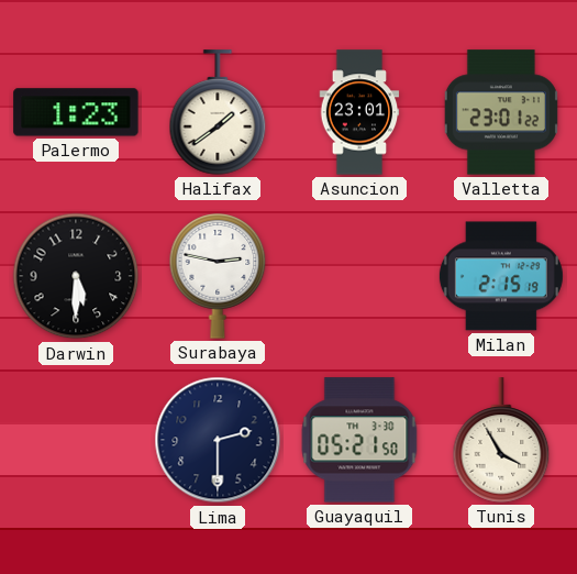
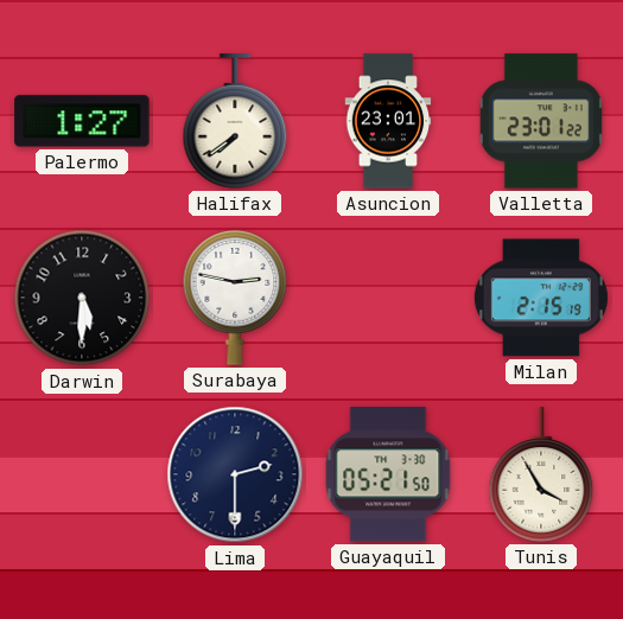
Palermo: 1:23 -> 1:27
Halifax: 1:39 -> 7:39
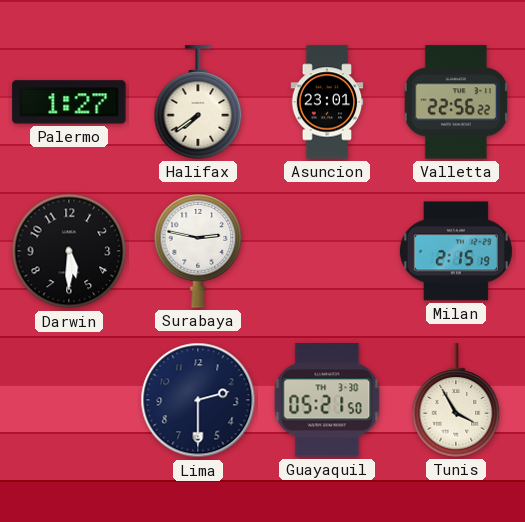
Valletta: 23:01 -> 22:56
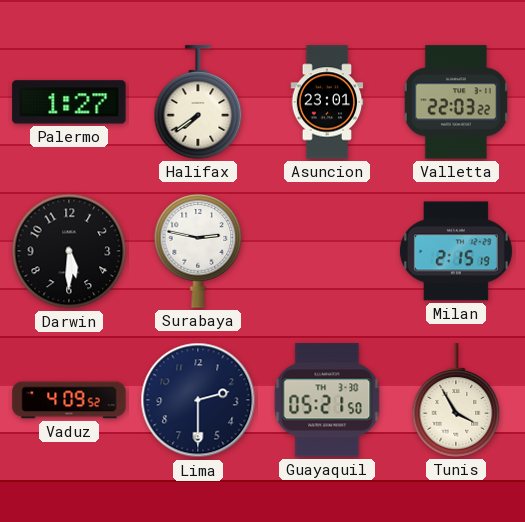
Valletta: 22:56 -> 22:03
Vaduz: none -> 4:09
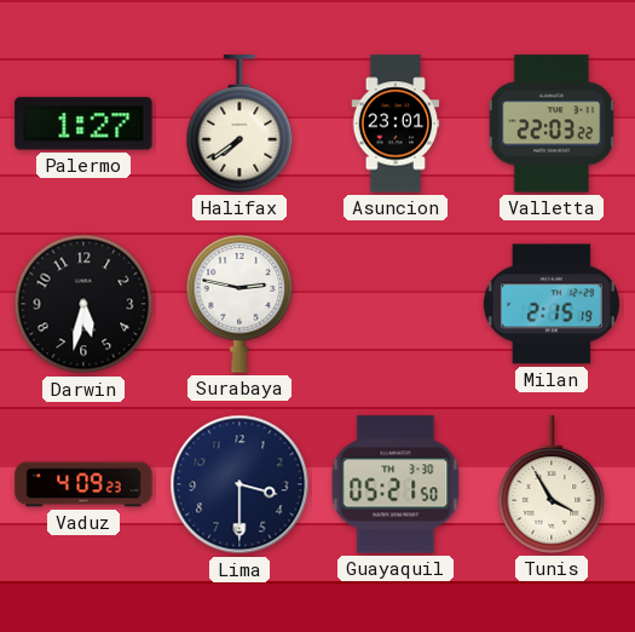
Darwin: 5:30 -> 5:32
Vaduz: 4:09:52 -> 4:09:23
Lima: 2:30 -> 3:30
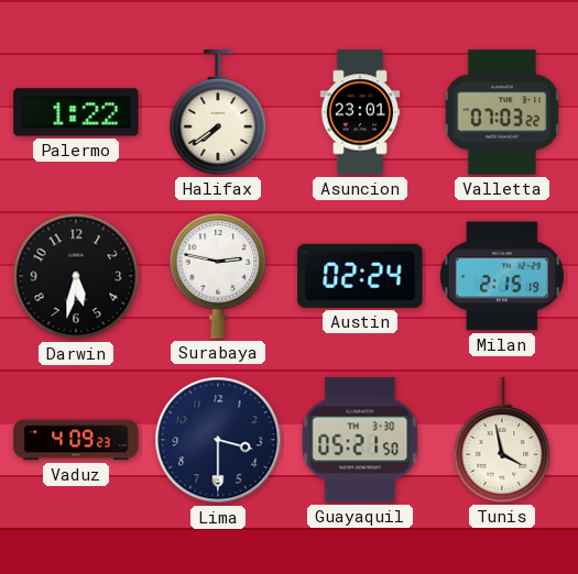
Palermo: 1:27 -> 1:22
Valletta: 22:03 -> 07:03
Austin: none -> 02:24
Tunis: 3:55 -> 3:58
